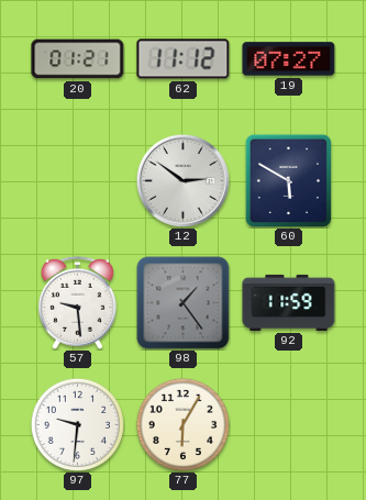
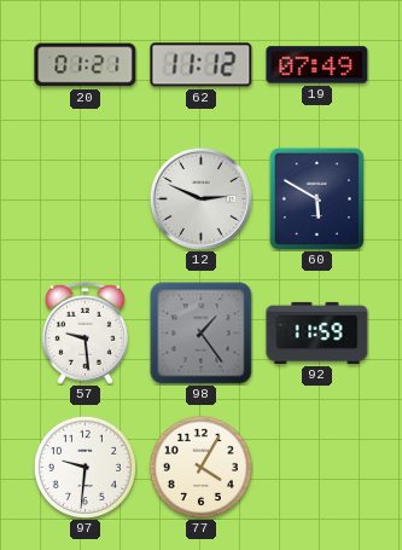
19: 07:27 -> 07:49
12: 2:51 -> 2:49
77: 6:05 -> 4:05
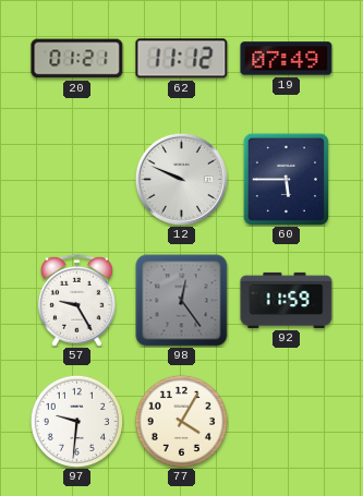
12: 2:49 -> 9:49
60: 5:50 -> 5:45
57: 9:29 -> 9:25
98: 1:24 -> 12:24
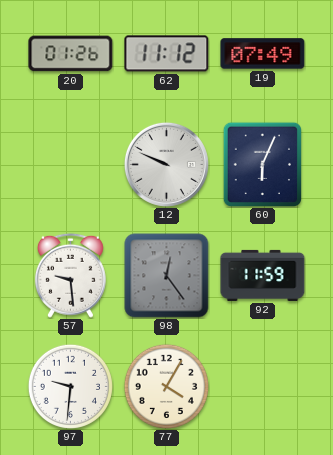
20: 01:21 -> 01:26
60: 5:45 -> 6:04
57: 9:25 -> 9:29
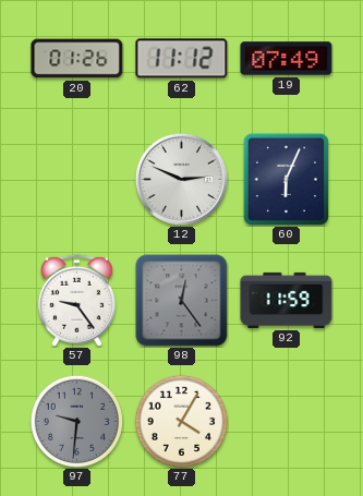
12: 9:49 -> 2:49
57: 9:29 -> 9:24
97 dial: white -> grey
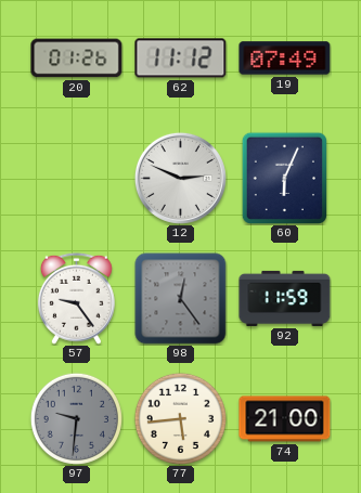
77: 4:05 -> 5:44
74: none -> 21:00
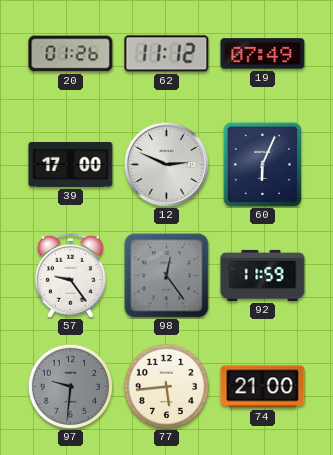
39: none -> 17:00
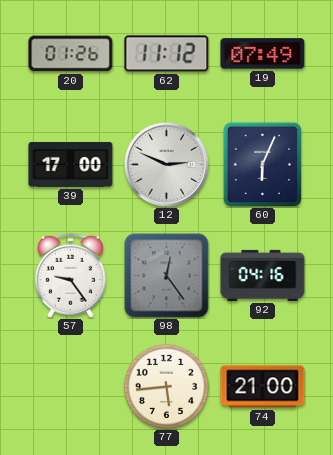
92: 11:59 -> 04:16
97: 9:31 -> none
